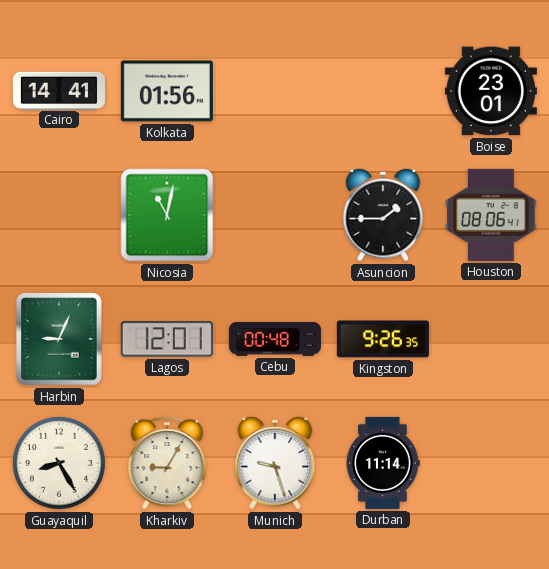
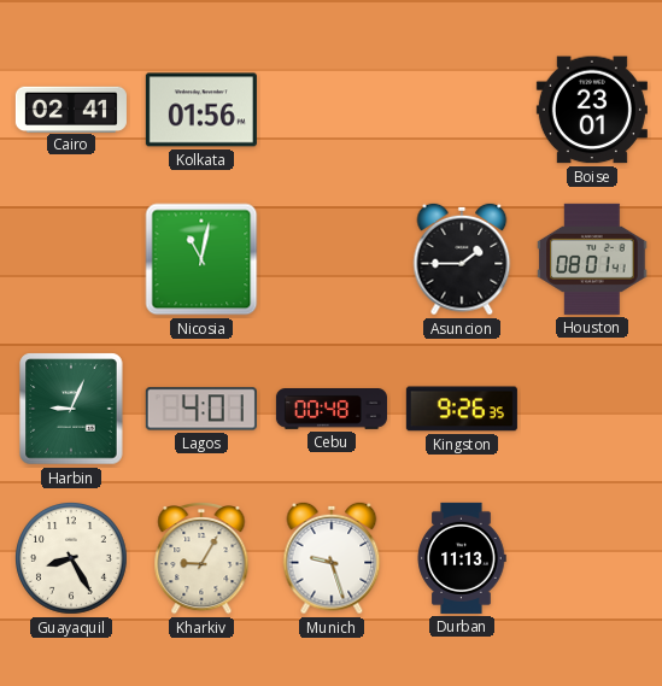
Cairo: 14:41 -> 02:41
Houston: 08:06 -> 08:01
Lagos: 12:01 -> 4:01
Durban: 11:14 -> 11:13
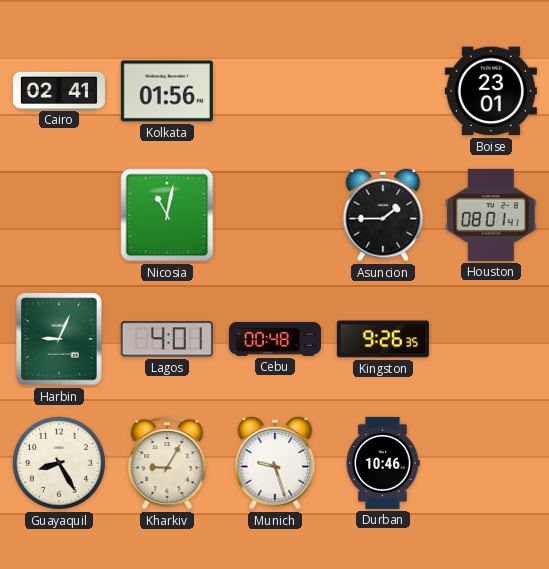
Durban: 11:13 -> 10:46
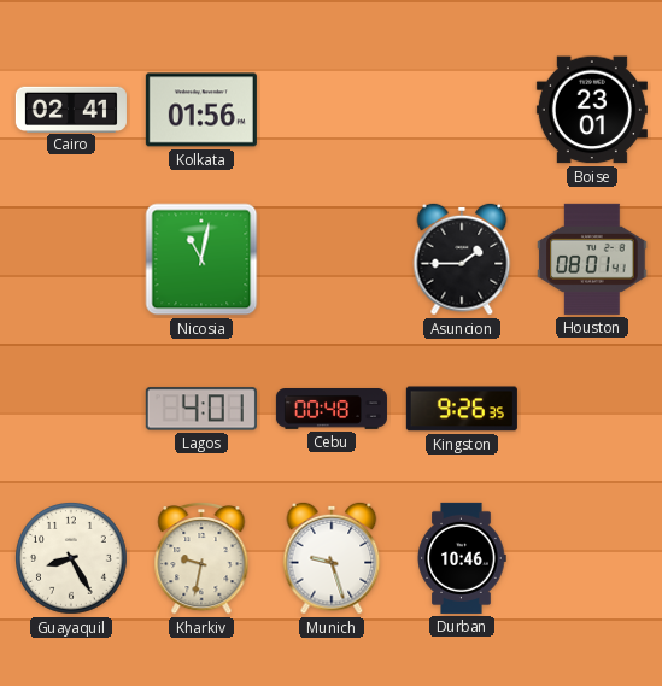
Harbin: 9:04 -> none
Kharkiv: 9:05 -> 9:32
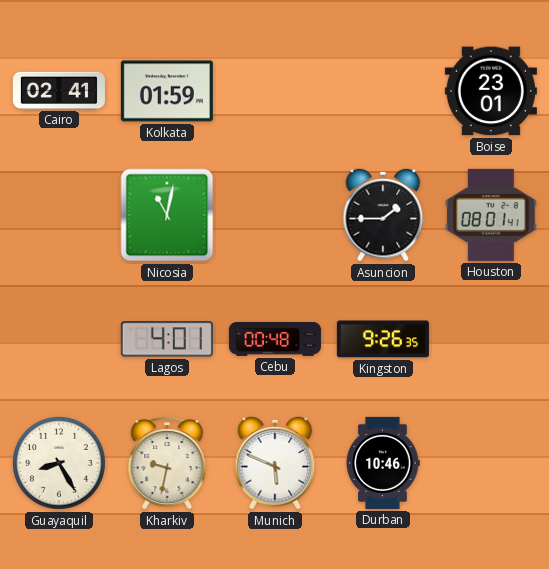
Kolkata: 01:56 -> 01:59
Munich: 9:27 -> 5:49
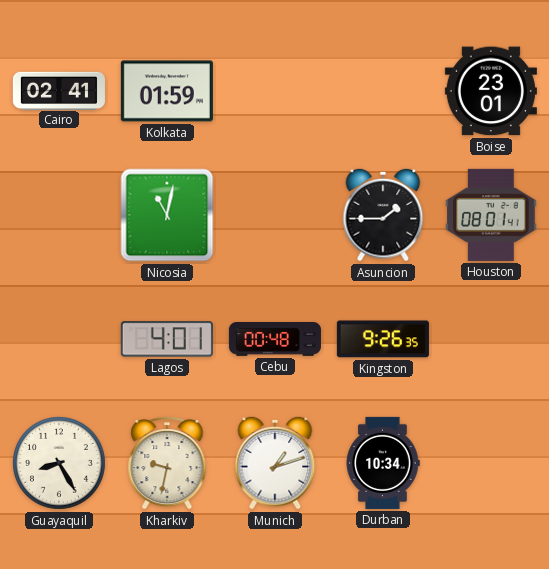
Munich: 5:49 -> 1:12
Durban: 10:46 -> 10:34
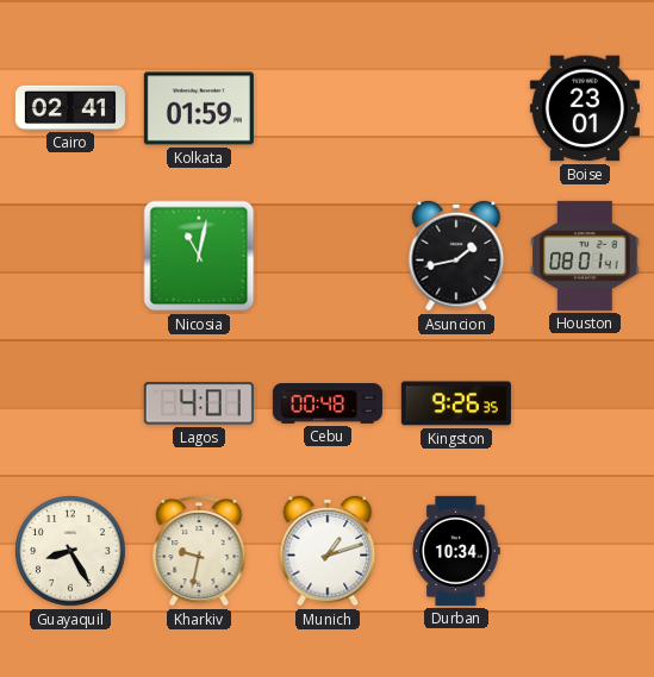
Asuncion: 1:45 -> 1:43
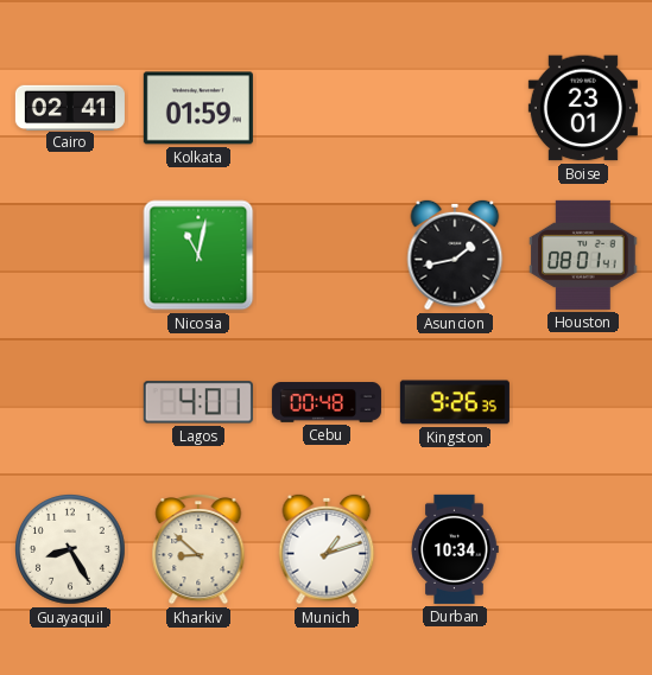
Kharkiv: 9:32 -> 8:52
